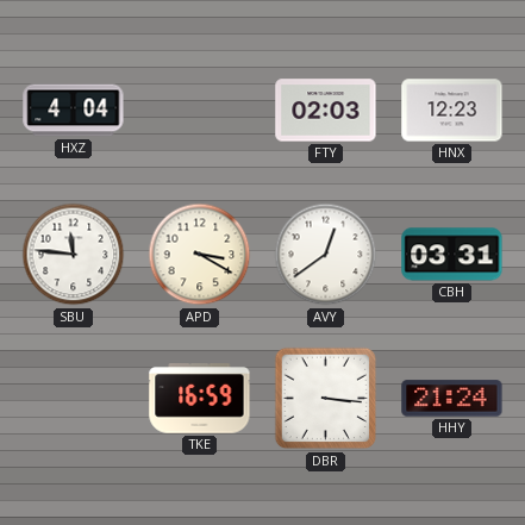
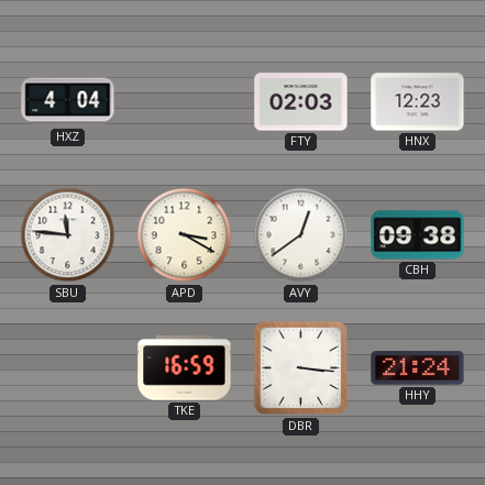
CBH: 03:31 -> 09:38
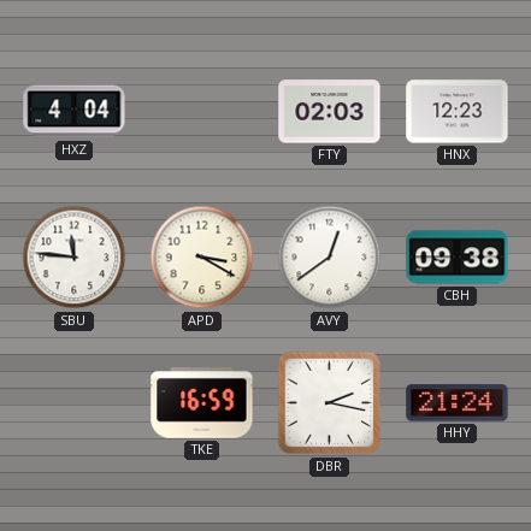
DBR: 3:16 -> 2:17
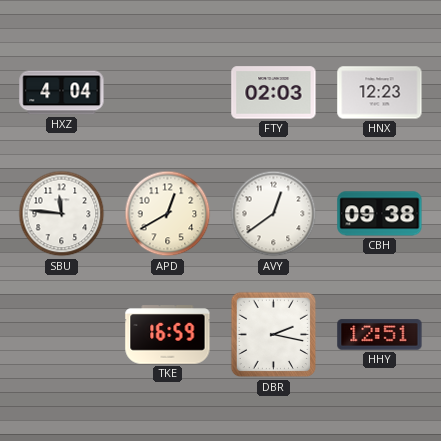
APD: 3:20 -> 12:40
HHY: 21:24 -> 12:51
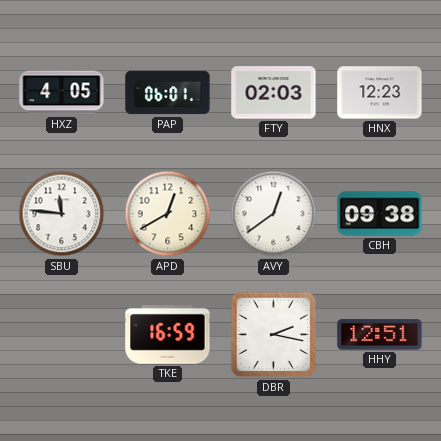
HXZ: 4:04 -> 4:05
PAP: none -> 06:01
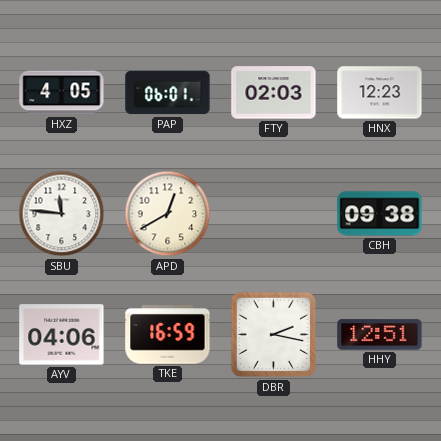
AVY: 12:39 -> none
AYV: none -> 04:06
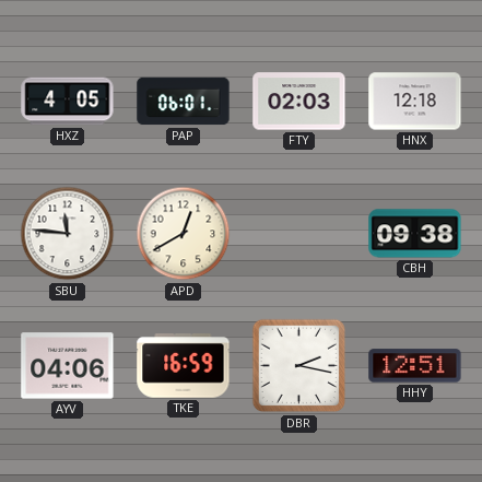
HNX: 12:23 -> 12:18
